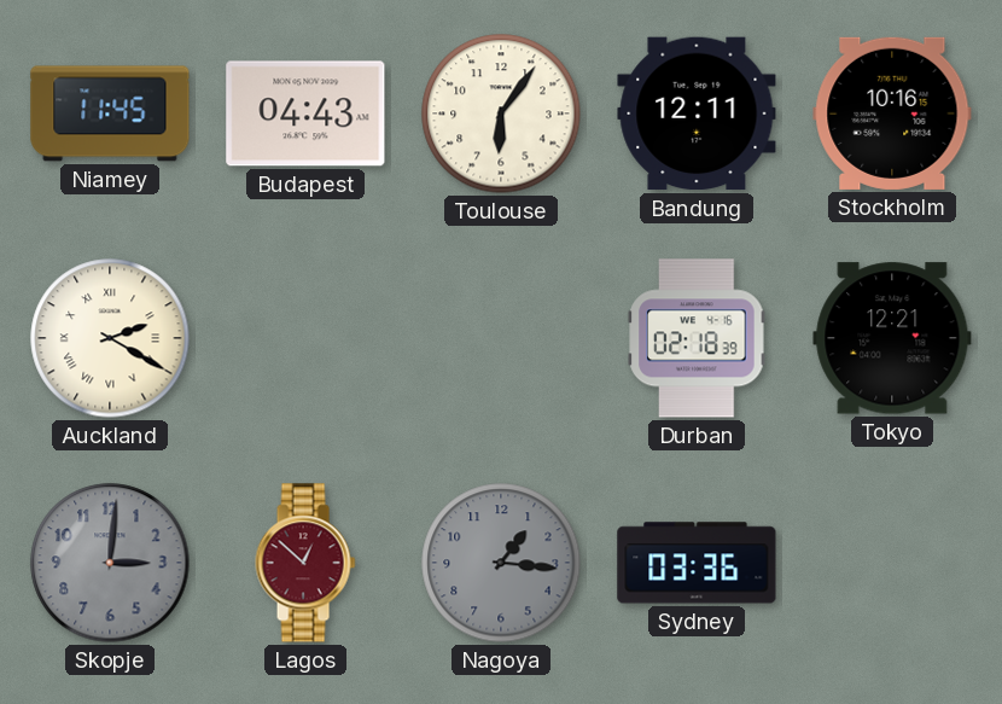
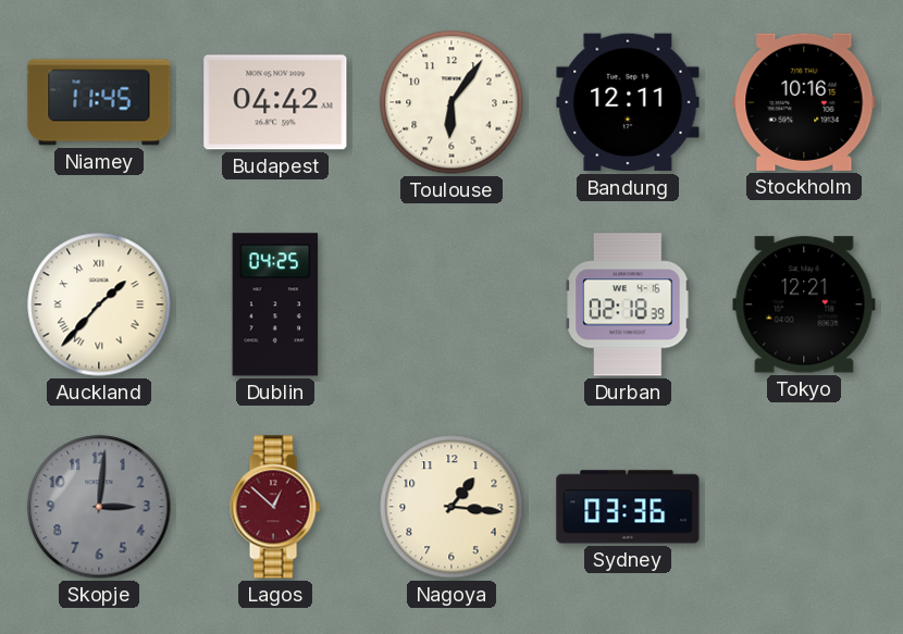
Budapest: 04:43 -> 04:42
Auckland: 2:20 -> 1:37
Dublin: none -> 04:25
Nagoya dial: grey -> cream
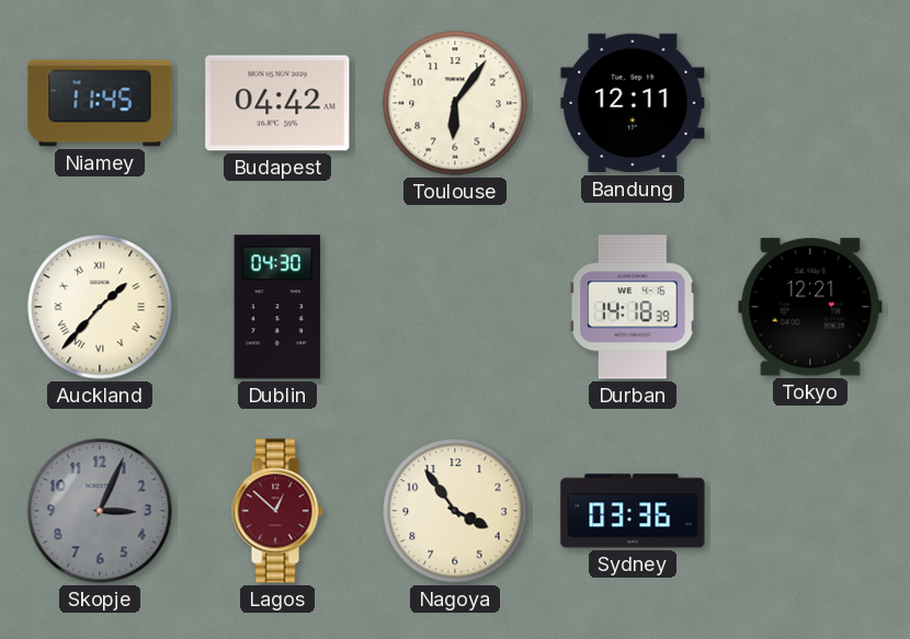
Stockholm: 10:16 -> none
Dublin: 04:25 -> 04:30
Durban: 02:18 -> 14:18
Skopje: 3:01 -> 3:04
Nagoya: 1:16 -> 3:54
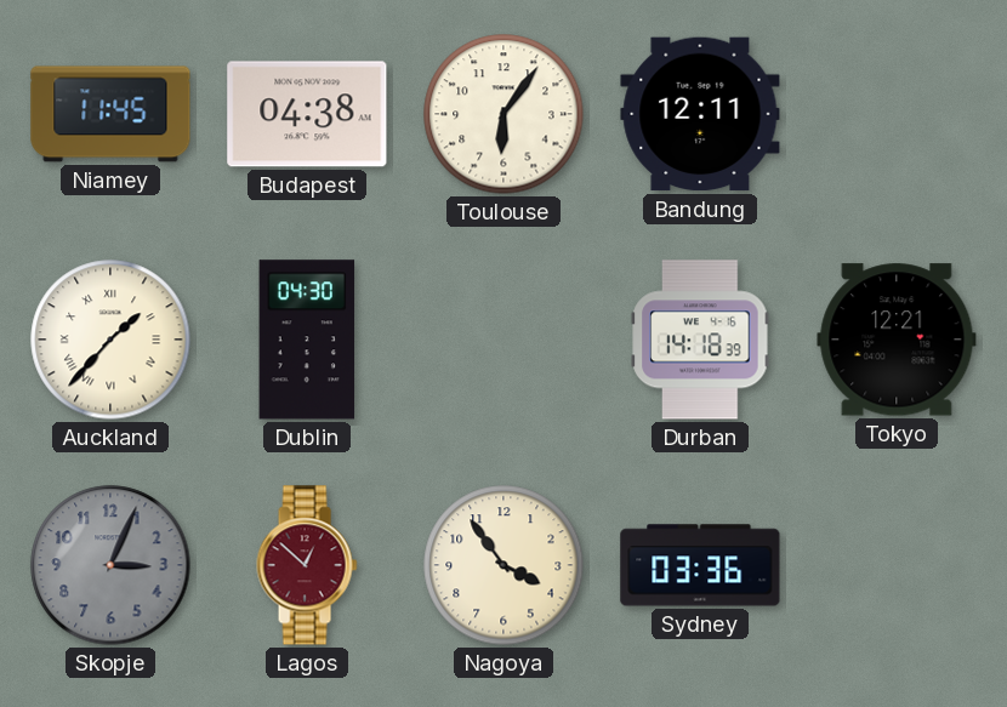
Budapest: 04:42 -> 04:38
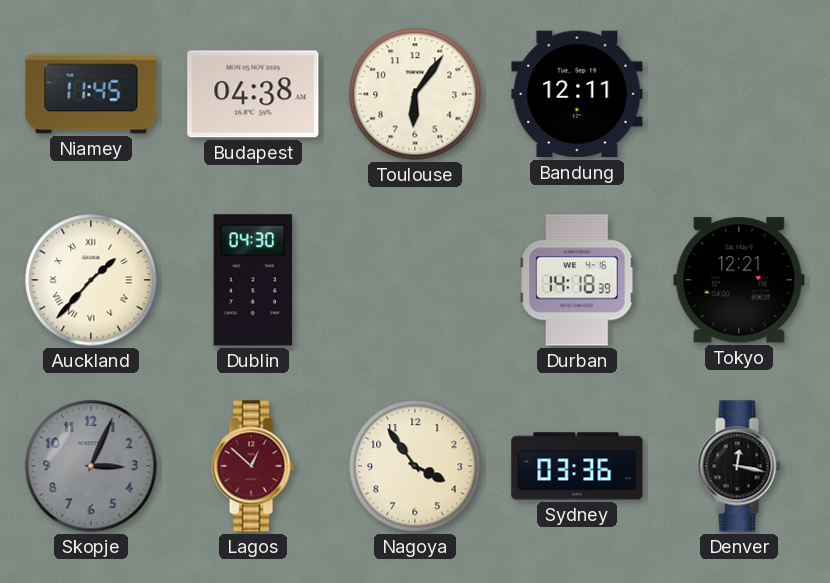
Denver: none -> 12:17
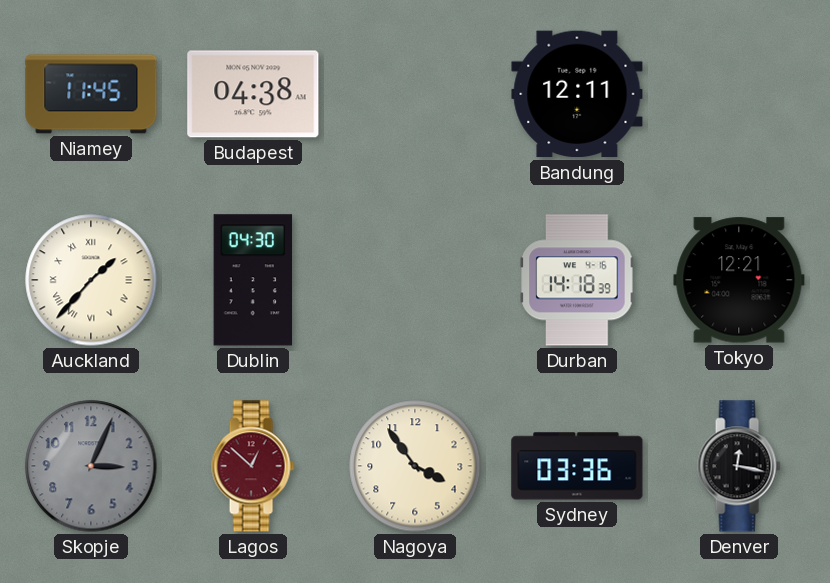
Toulouse: 6:06 -> none
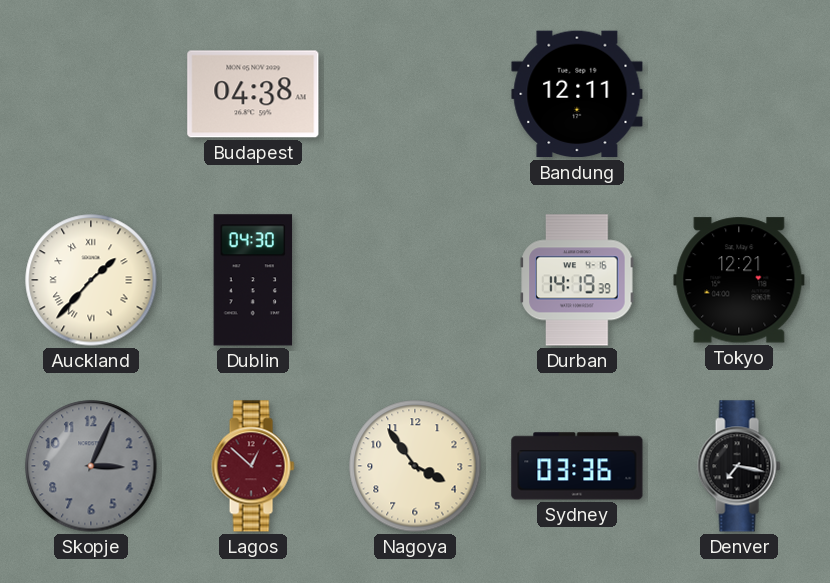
Niamey: 11:45 -> none
Durban: 14:18 -> 14:19
Denver: 12:17 -> 7:17
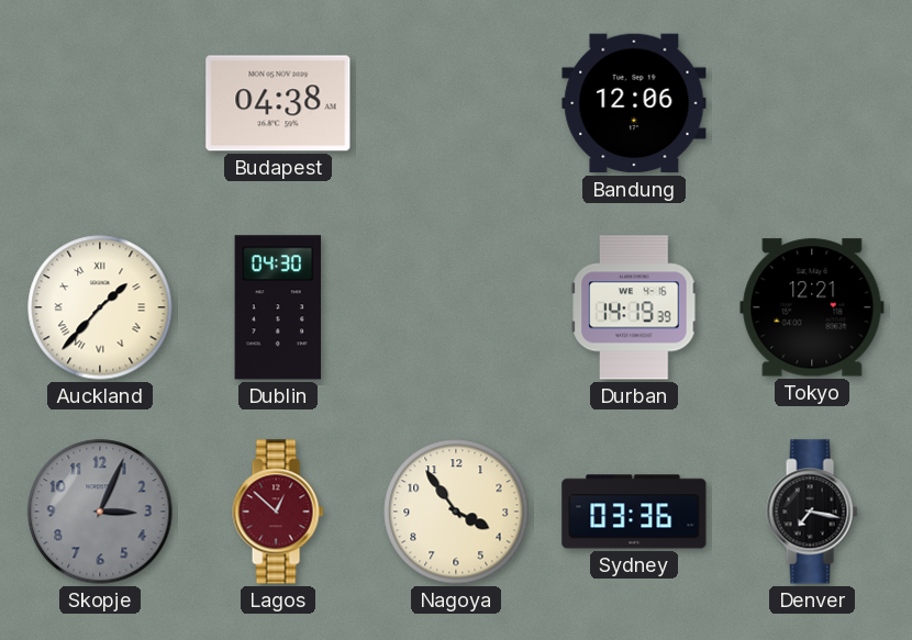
Bandung: 12:11 -> 12:06
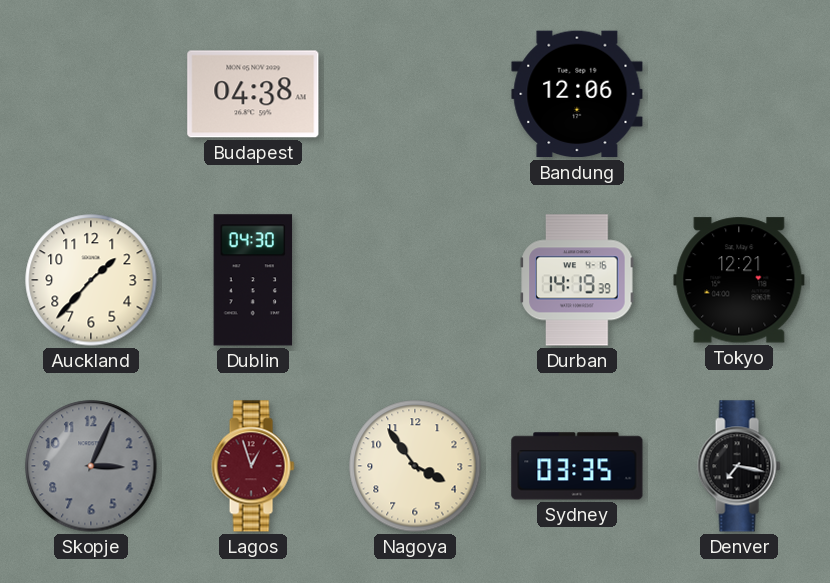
Auckland numerals: Roman -> Arabic
Lagos: 12:52 -> 12:57
Sydney: 03:36 -> 03:35
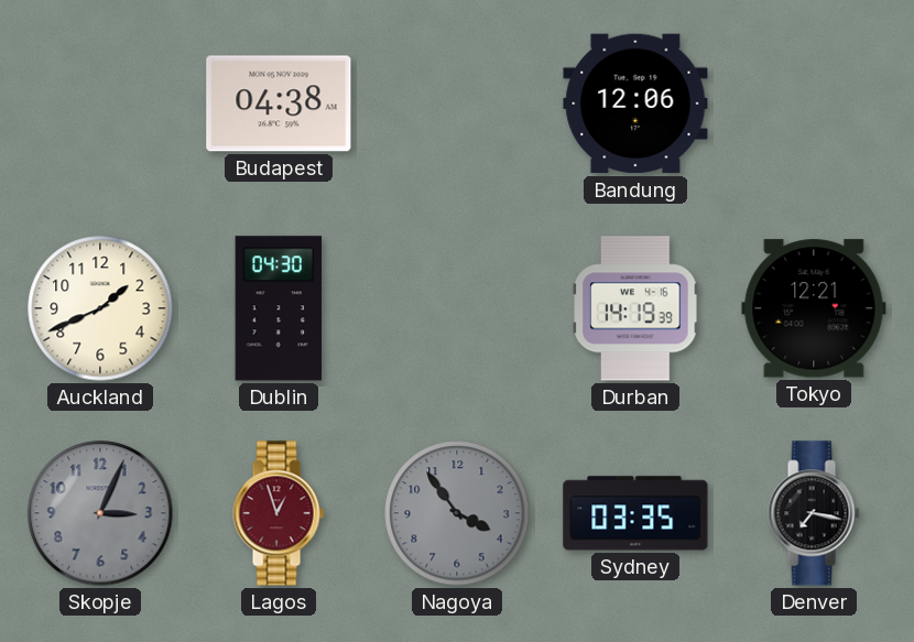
Auckland: 1:37 -> 1:41
Nagoya dial: cream -> grey
